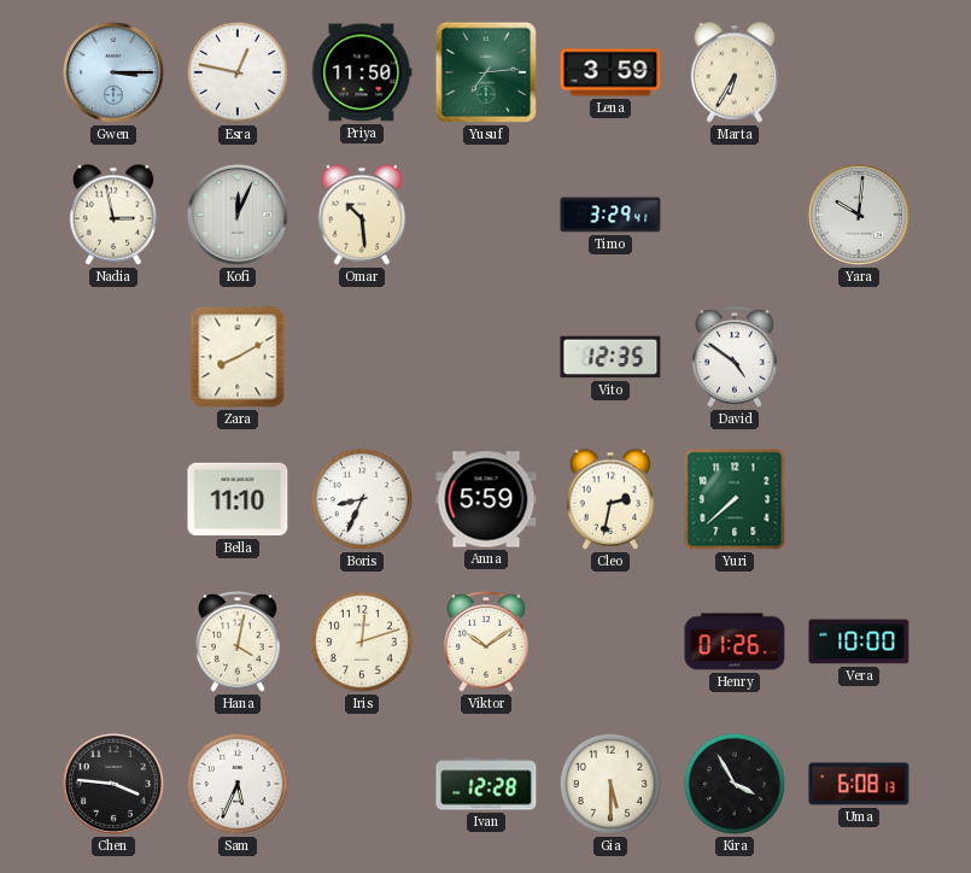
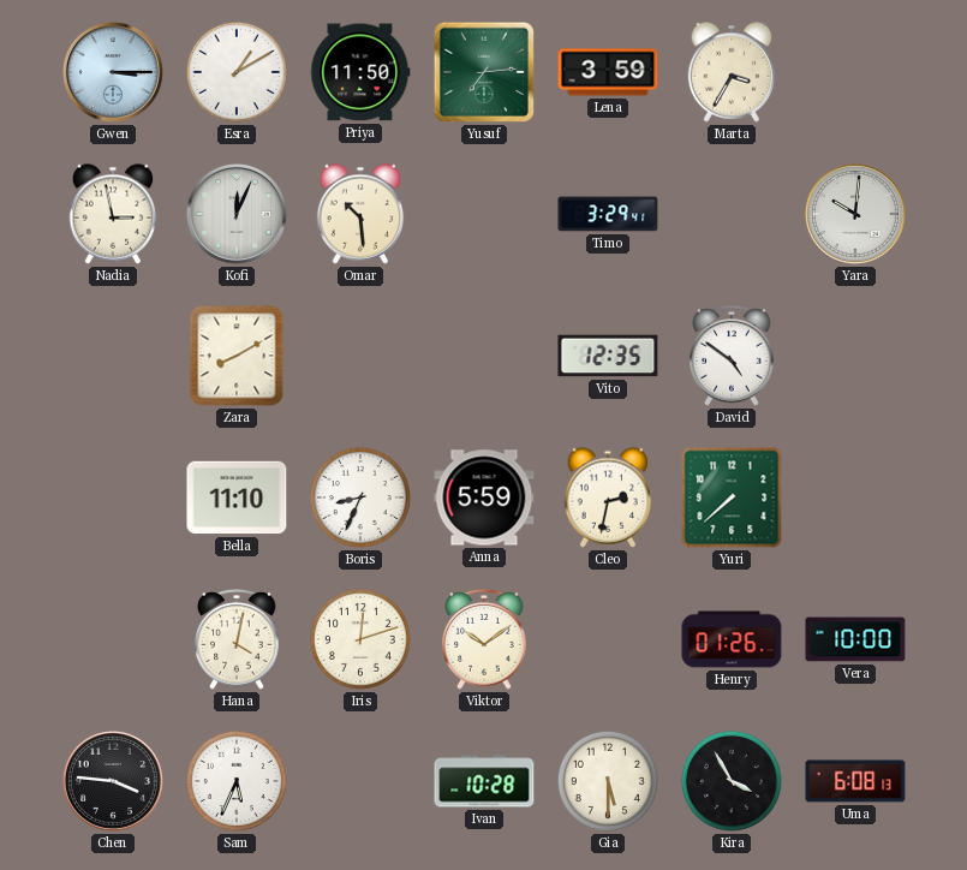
Esra: 12:47 -> 1:10
Marta: 6:35 -> 3:35
Ivan: 12:28 -> 10:28
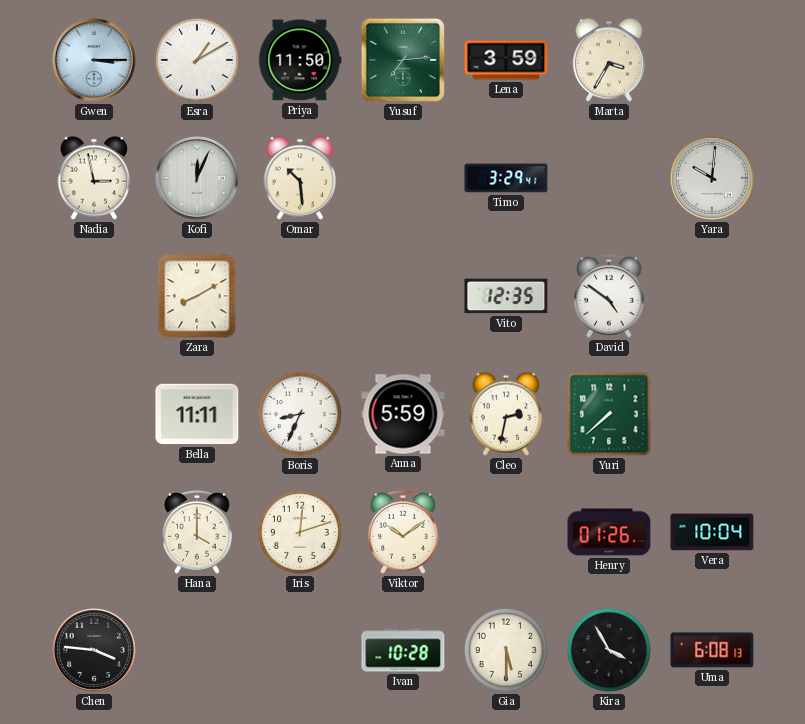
Bella: 11:10 -> 11:11
Hana: 4:02 -> 4:00
Vera: 10:00 -> 10:04
Sam: 5:34 -> none
